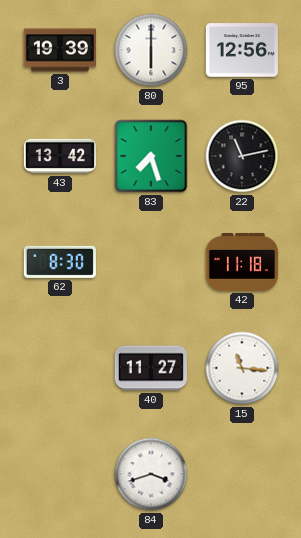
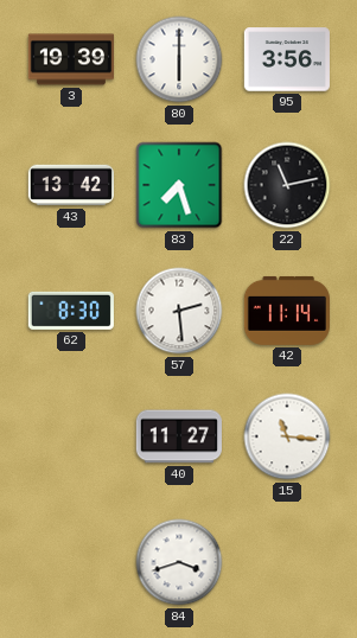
95: 12:56 -> 3:56
57: none -> 2:29
42: 11:18 -> 11:14
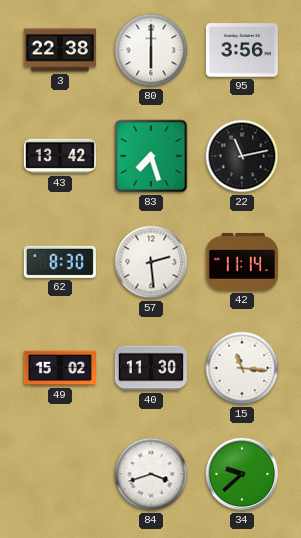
3: 19:39 -> 22:38
49: none -> 15:02
40: 11:27 -> 11:30
34: none -> 9:38
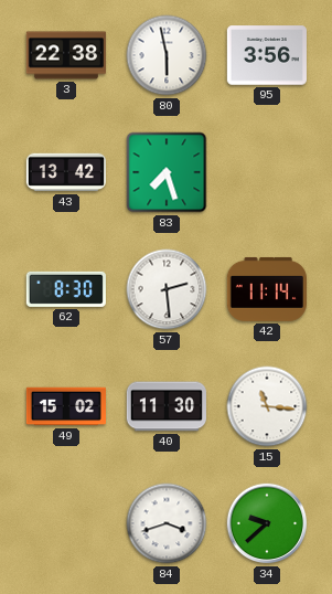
80: 6:00 -> 5:58
22: 11:13 -> none
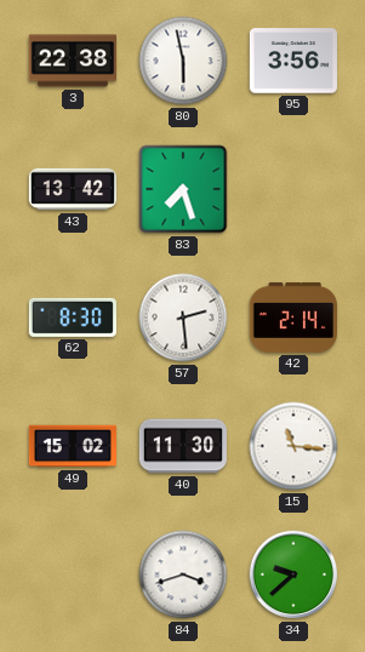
42: 11:14 -> 2:14
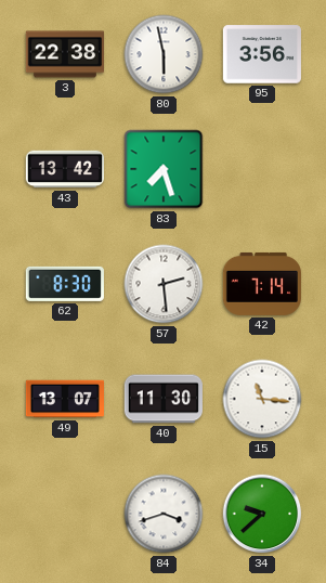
42: 2:14 -> 7:14
49: 15:02 -> 13:07
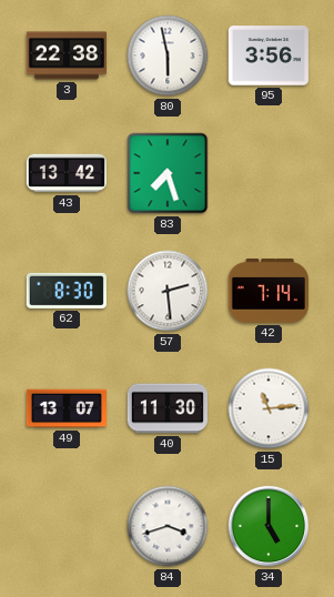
15: 11:16 -> 11:14
34: 9:38 -> 5:00
